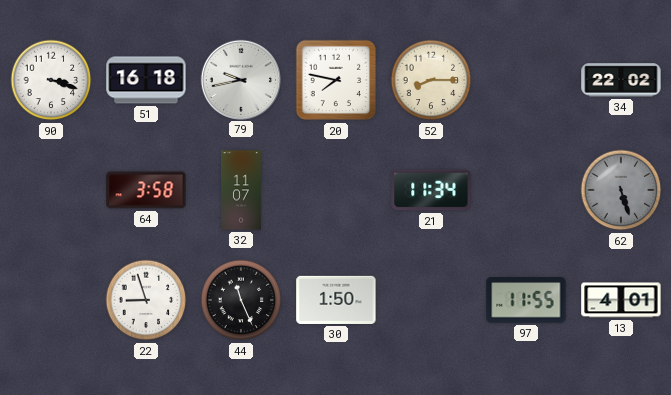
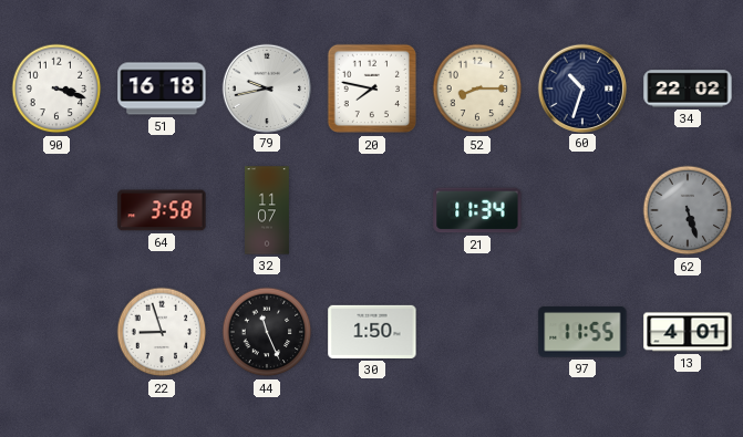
60: none -> 10:33
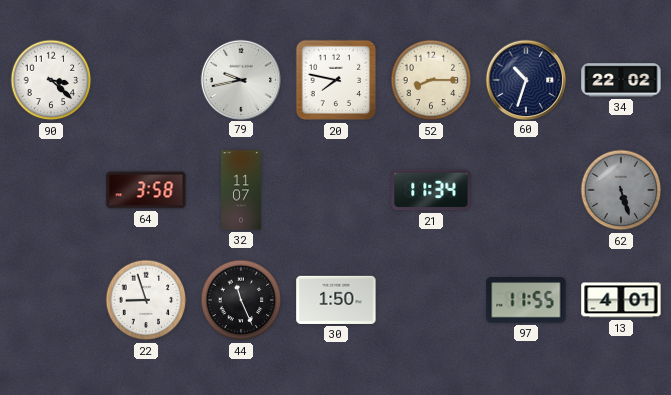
90: 3:18 -> 3:22
51: 16:18 -> none
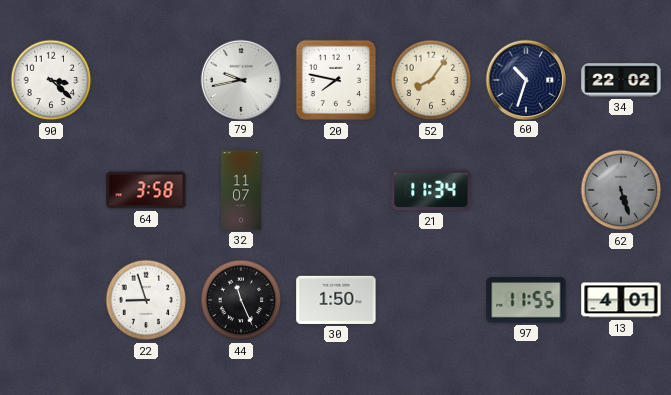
52: 8:15 -> 8:06
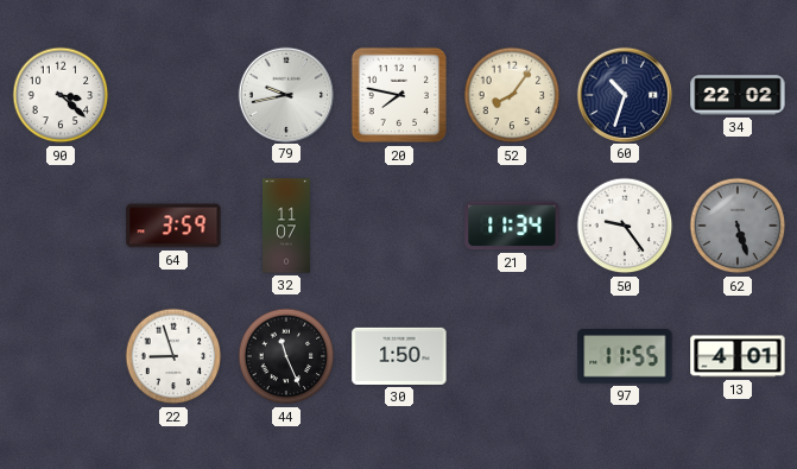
64: 3:58 -> 3:59
50: none -> 9:24
